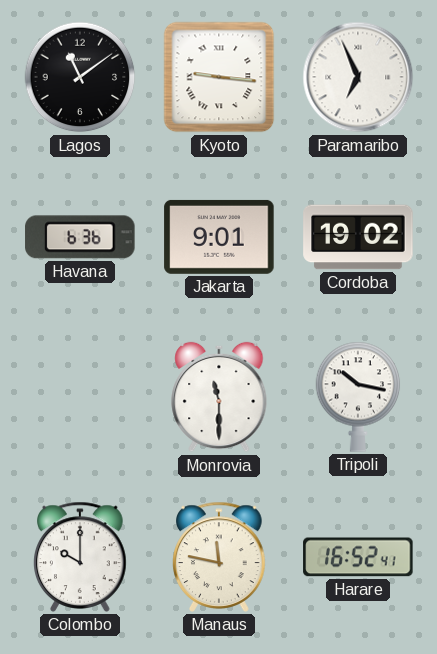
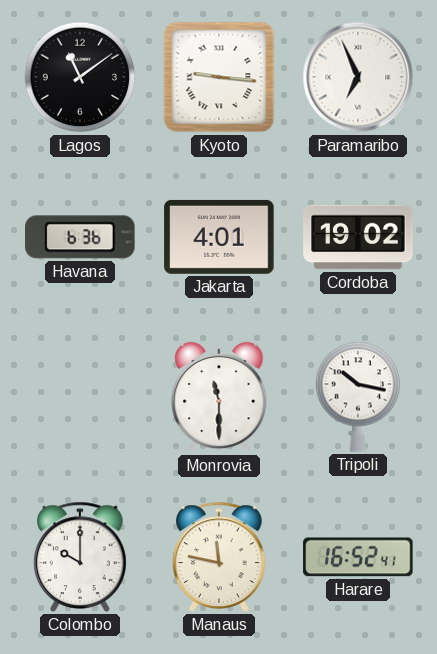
Jakarta: 9:01 -> 4:01
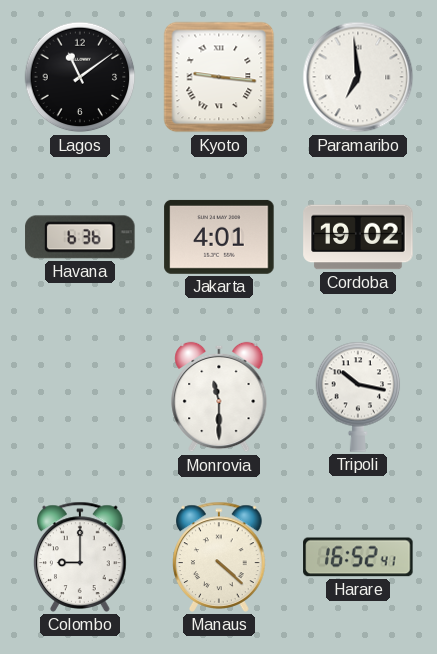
Paramaribo: 6:56 -> 6:59
Colombo: 10:00 -> 9:00
Manaus: 11:47 -> 4:22
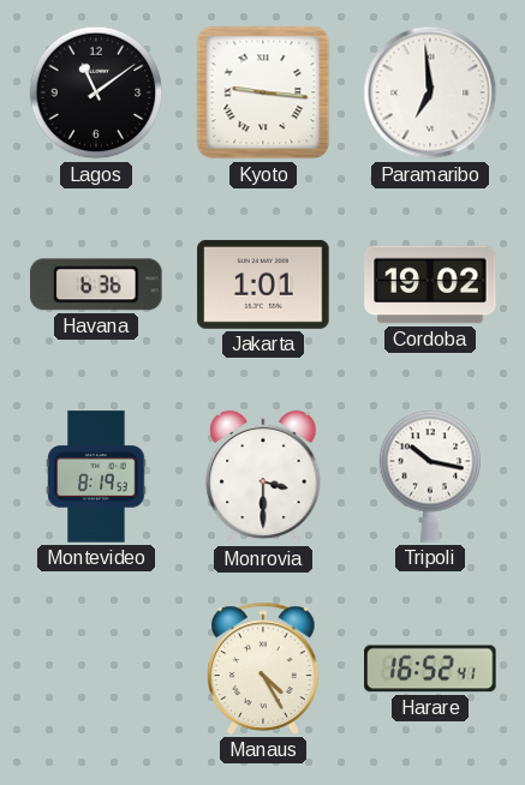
Jakarta: 4:01 -> 1:01
Montevideo: none -> 8:19
Monrovia: 11:30 -> 3:30
Colombo: 9:00 -> none
Manaus: 4:22 -> 4:25
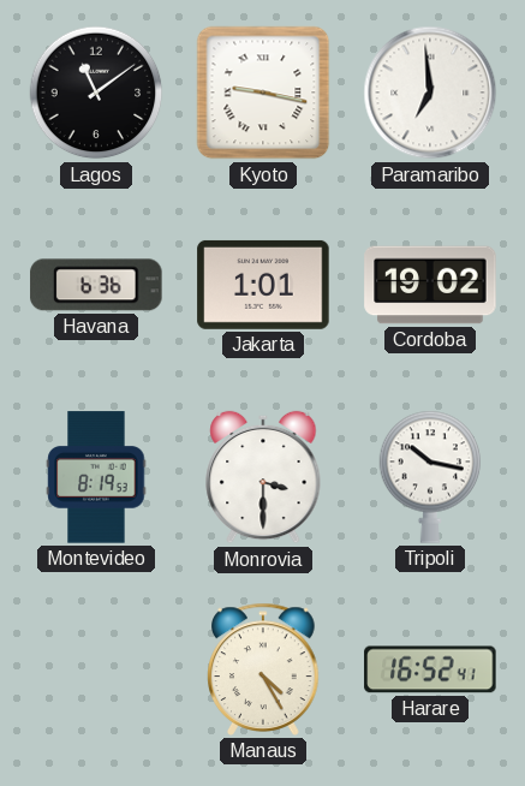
Kyoto: 9:16 -> 9:17
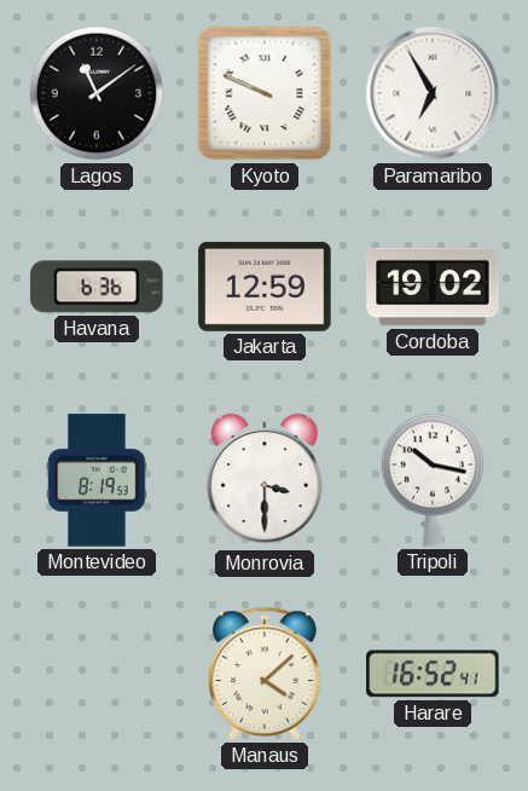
Kyoto: 9:17 -> 9:49
Paramaribo: 6:59 -> 6:55
Jakarta: 1:01 -> 12:59
Manaus: 4:25 -> 4:08
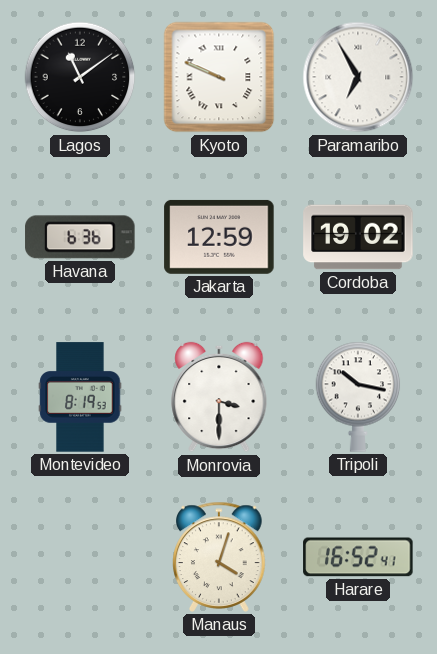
Manaus: 4:08 -> 4:03
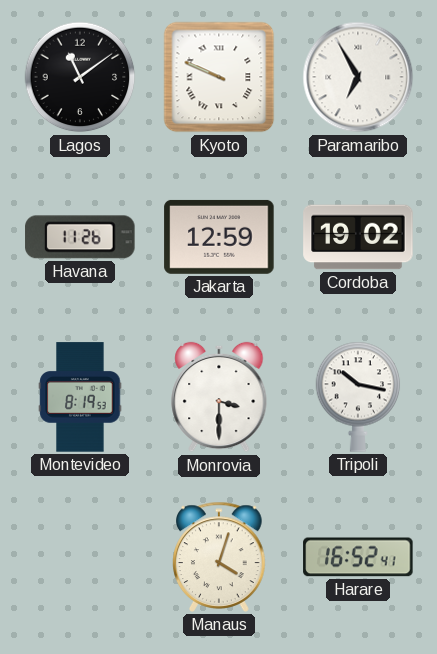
Havana: 6:36 -> 11:26
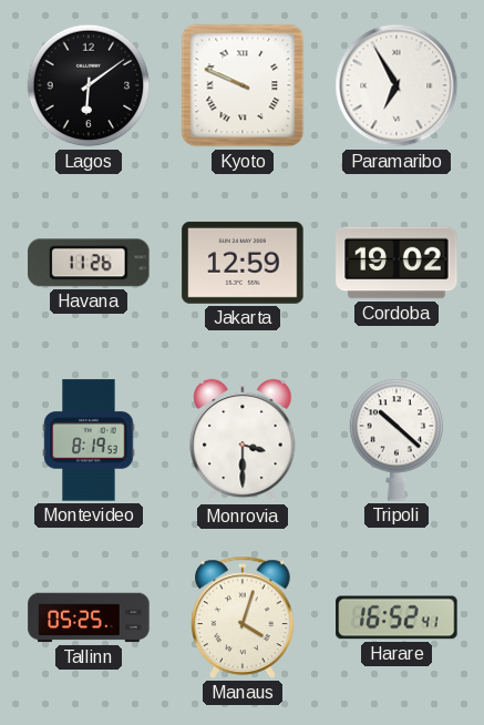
Lagos: 11:09 -> 6:09
Tripoli: 10:17 -> 10:22
Tallinn: none -> 05:25
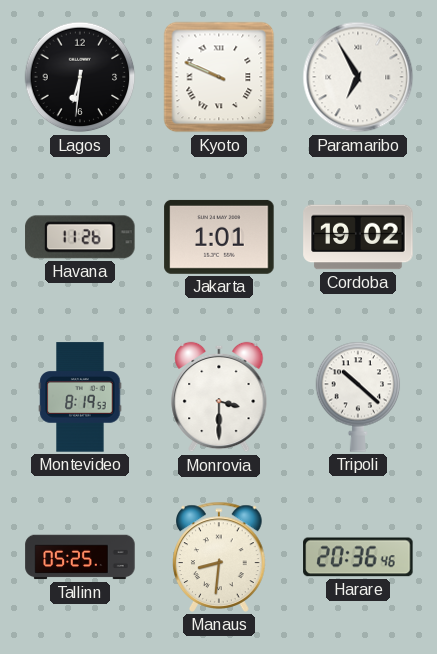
Lagos: 6:09 -> 6:31
Jakarta: 12:59 -> 1:01
Manaus: 4:03 -> 8:31
Harare: 16:52 -> 20:36
